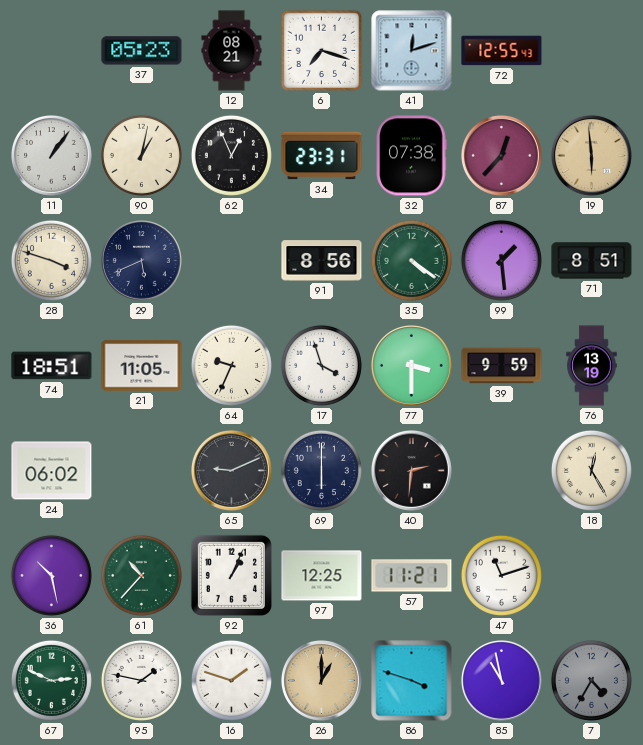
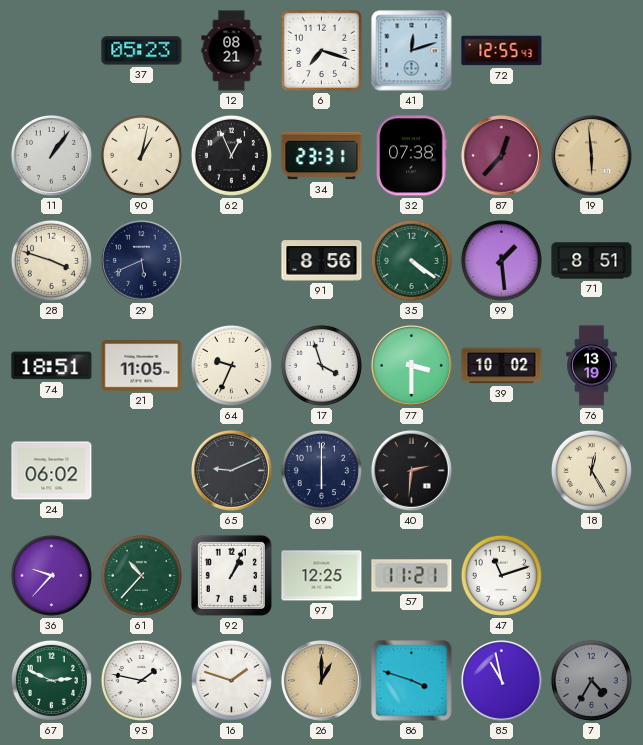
39: 9:59 -> 10:02
36: 10:28 -> 9:37
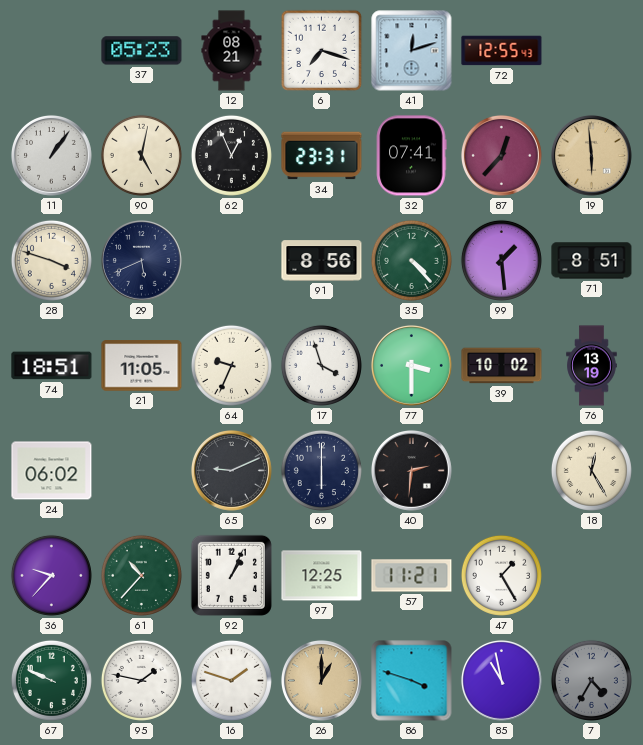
90: 1:02 -> 5:02
32: 07:38 -> 07:41
35: 4:21 -> 4:23
47: 11:12 -> 1:25
67: 2:49 -> 9:49
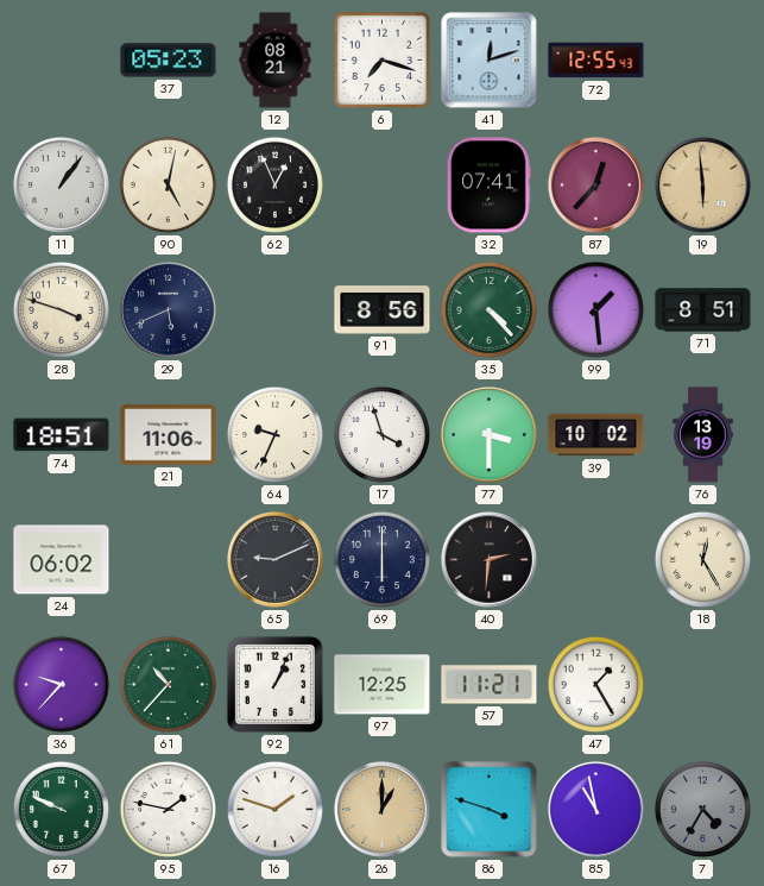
34: 23:31 -> none
21: 11:05 -> 11:06
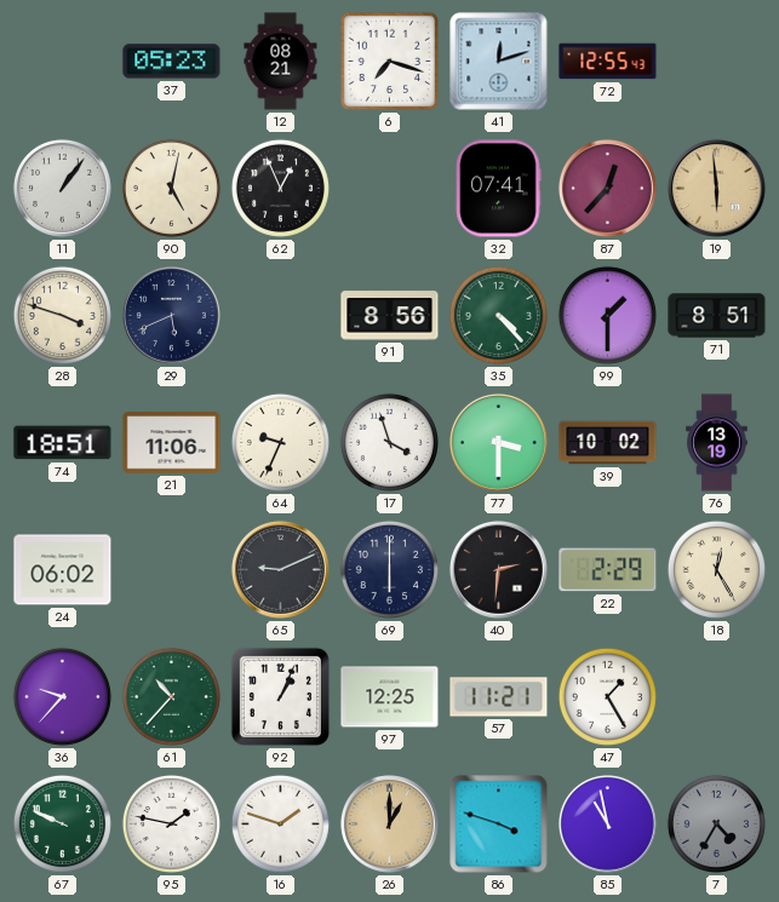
99: 1:29 -> 1:30
22: none -> 2:29
